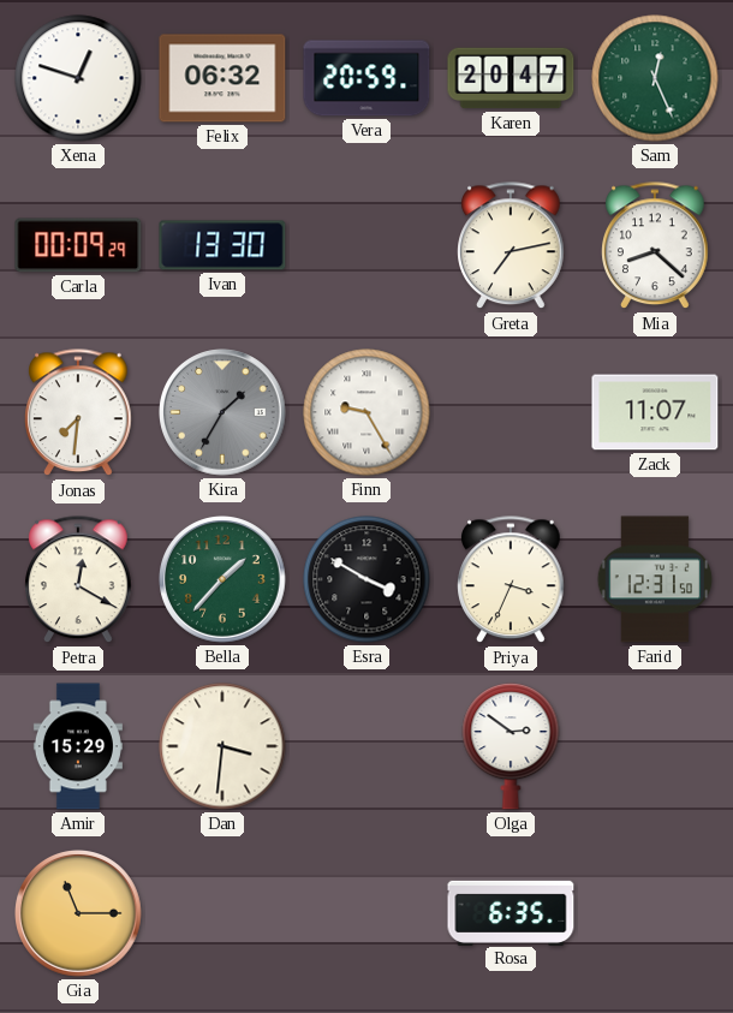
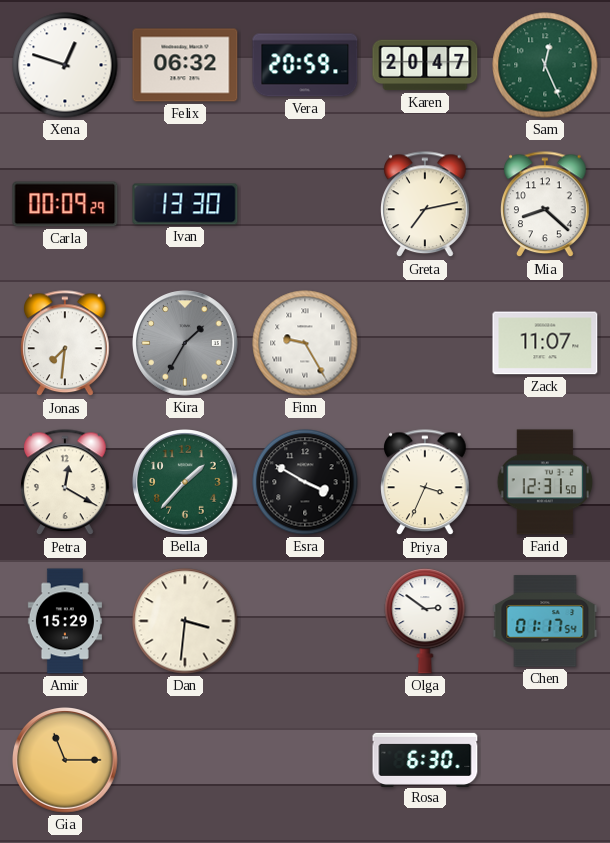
Chen: none -> 01:17
Rosa: 6:35 -> 6:30
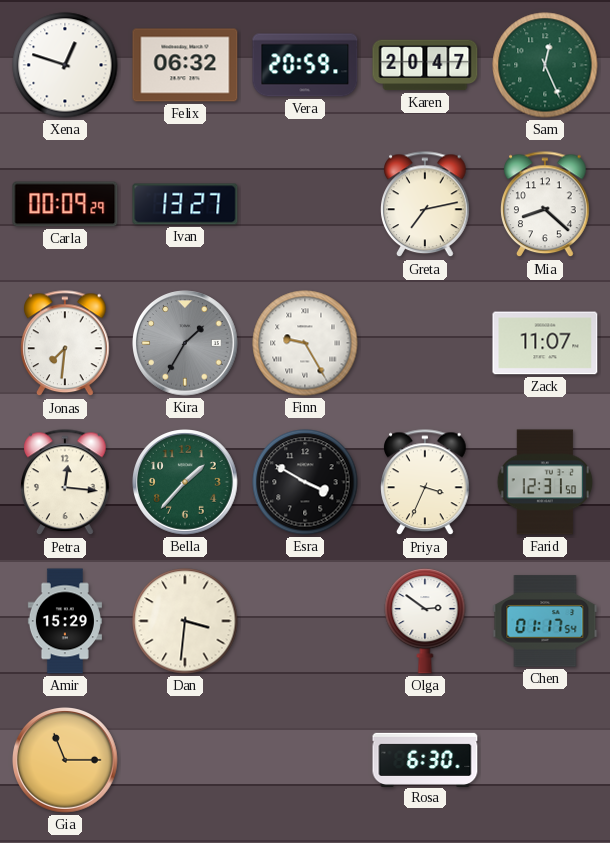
Ivan: 13:30 -> 13:27
Petra: 12:20 -> 12:16
